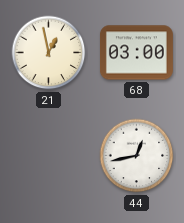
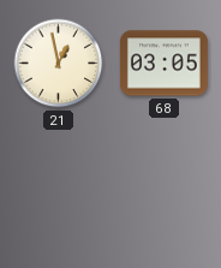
68: 03:00 -> 03:05
44: 12:43 -> none
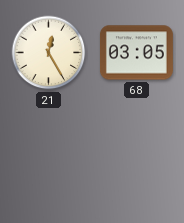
21: 12:58 -> 12:25
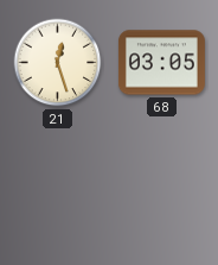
21: 12:25 -> 12:27
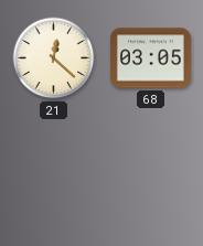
21: 12:27 -> 12:22
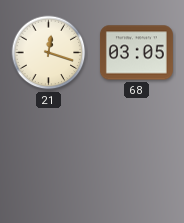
21: 12:22 -> 12:18
